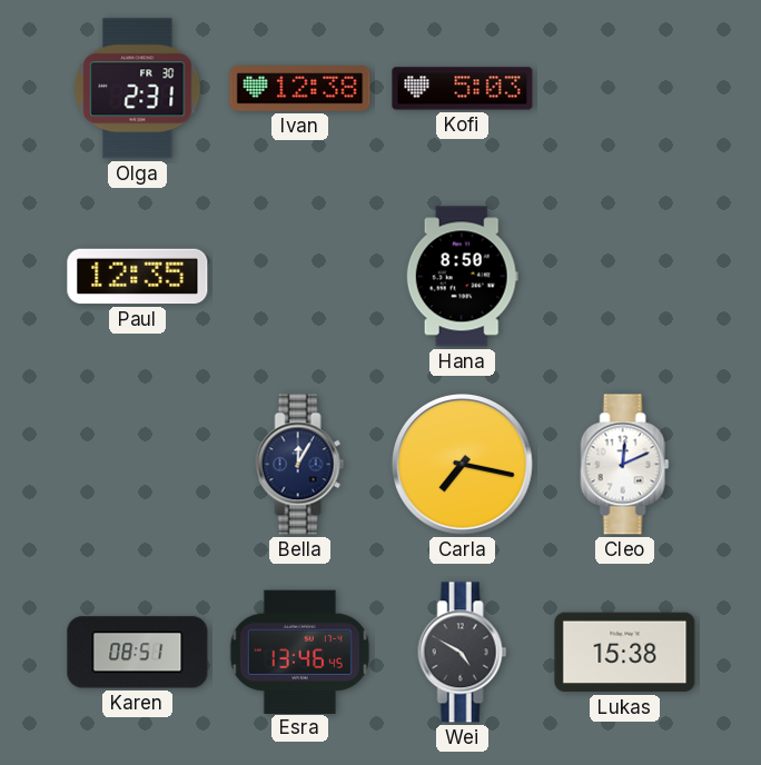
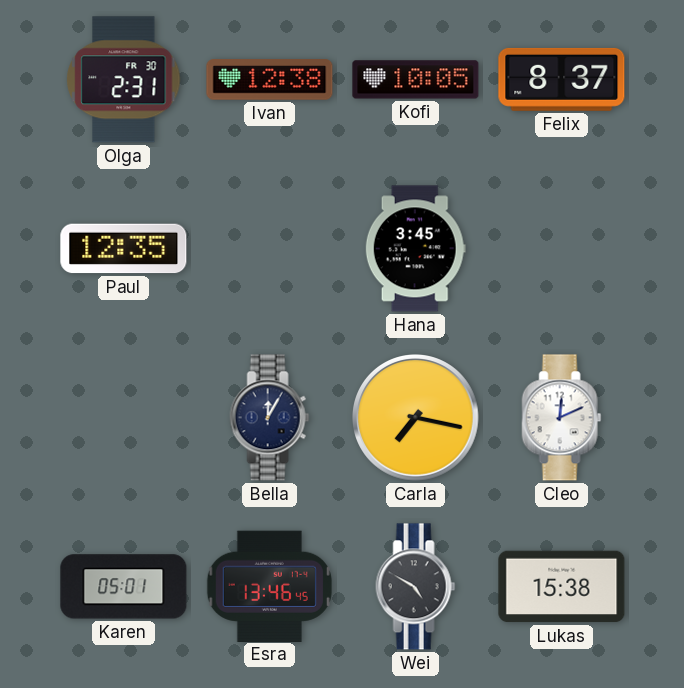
Kofi: 5:03 -> 10:05
Felix: none -> 8:37
Hana: 8:50 -> 3:45
Karen: 08:51 -> 05:01
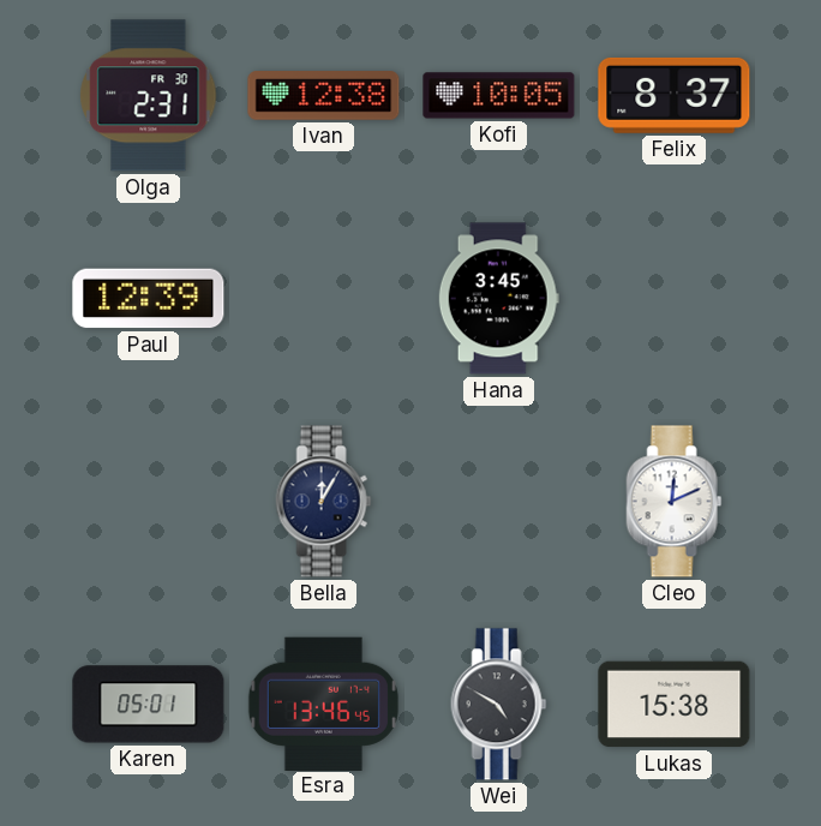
Paul: 12:35 -> 12:39
Carla: 7:17 -> none
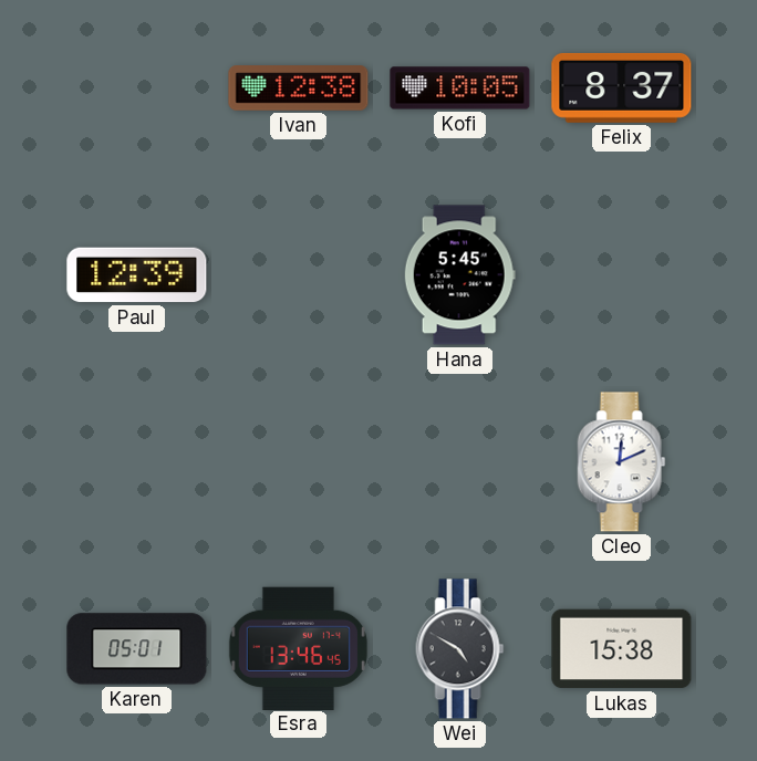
Olga: 2:31 -> none
Hana: 3:45 -> 5:45
Bella: 12:05 -> none
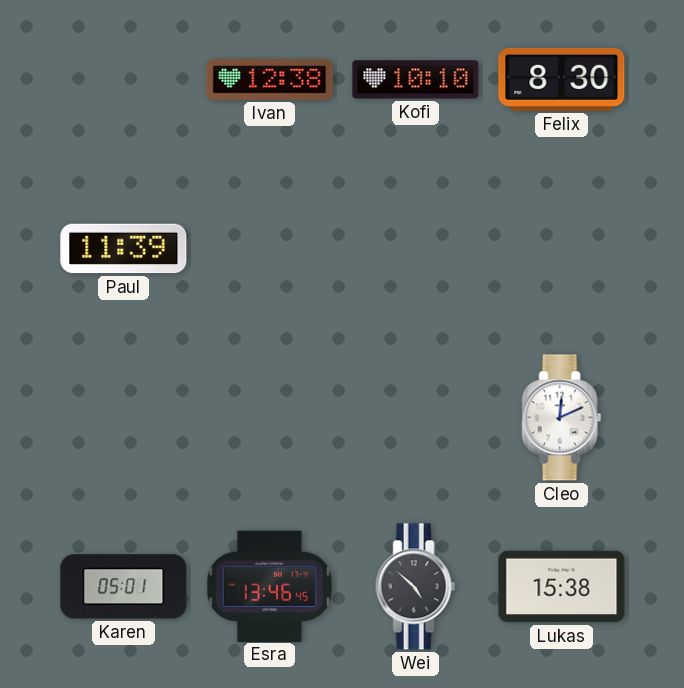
Kofi: 10:05 -> 10:10
Felix: 8:37 -> 8:30
Paul: 12:39 -> 11:39
Hana: 5:45 -> none
Wei: 4:50 -> 4:52
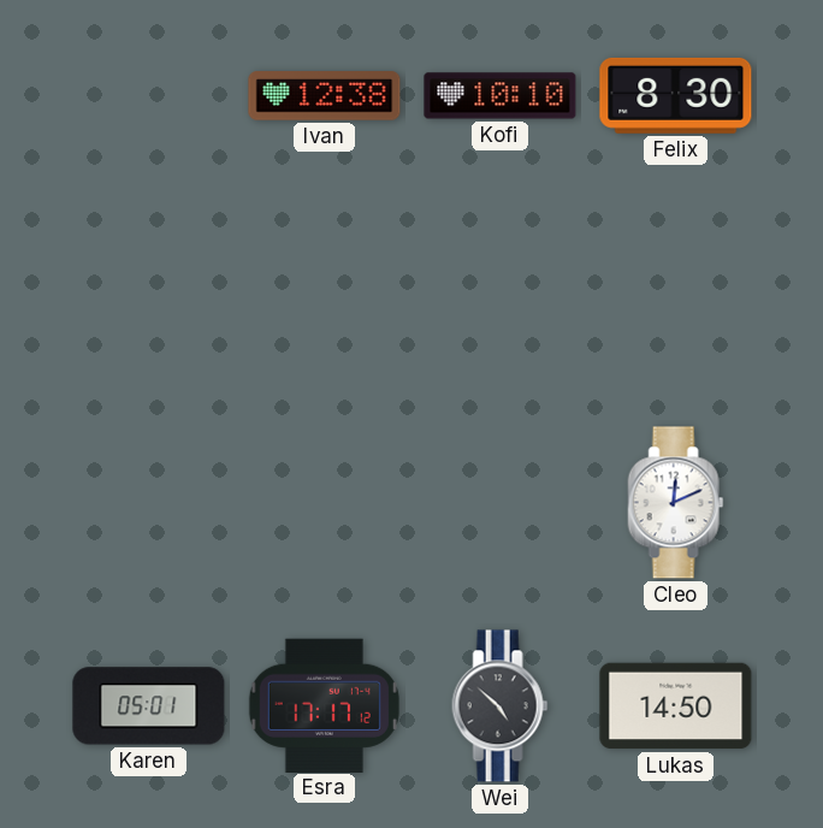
Paul: 11:39 -> none
Esra: 13:46 -> 17:17
Lukas: 15:38 -> 14:50
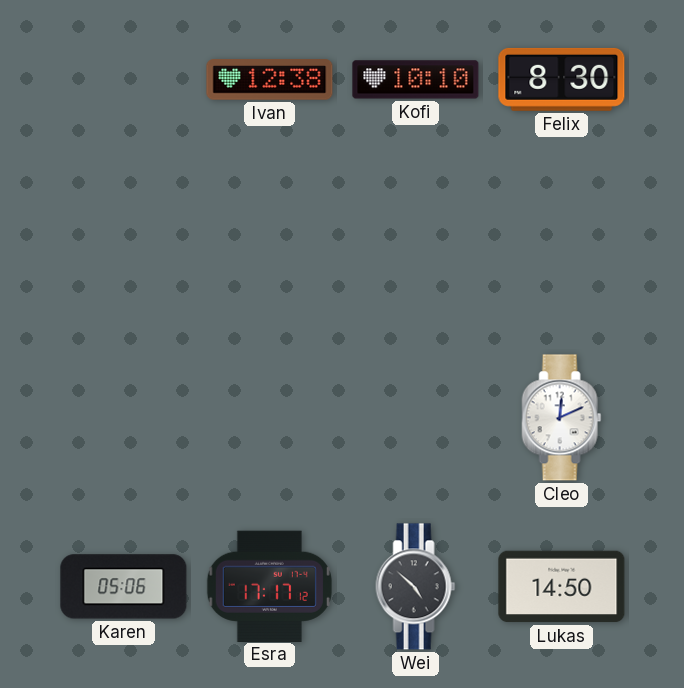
Karen: 05:01 -> 05:06
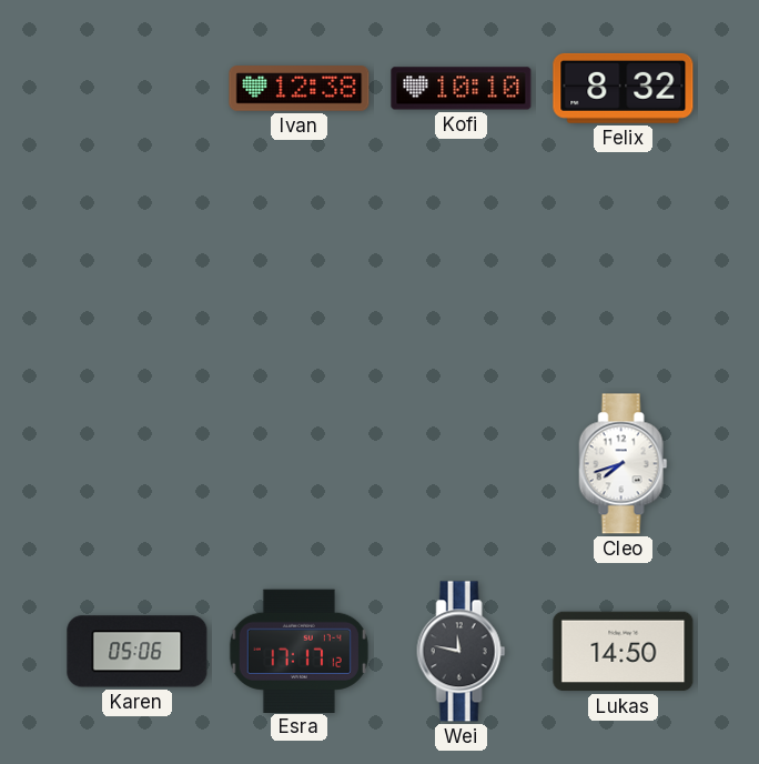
Felix: 8:30 -> 8:32
Cleo: 12:11 -> 7:42
Wei: 4:52 -> 11:47
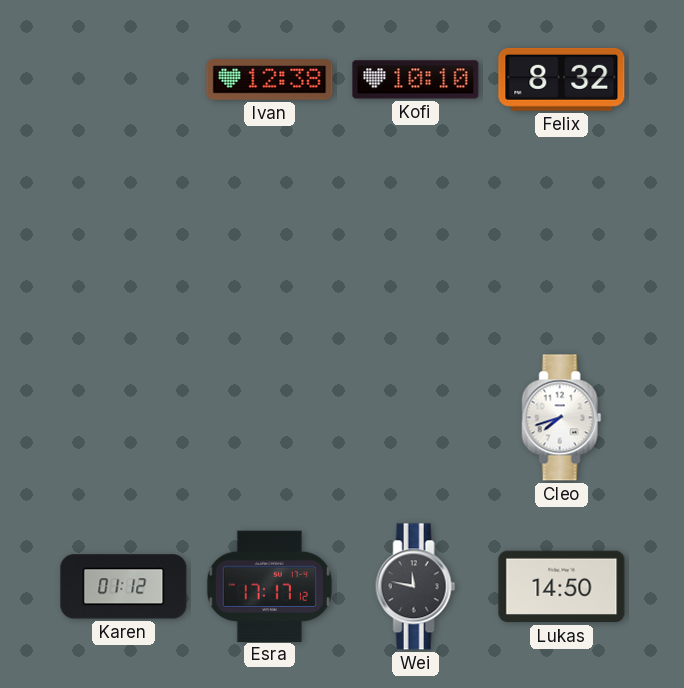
Karen: 05:06 -> 01:12
